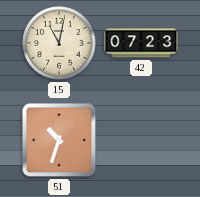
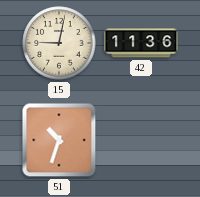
15: 11:02 -> 9:02
42: 07:23 -> 11:36
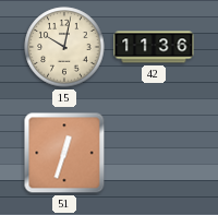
15: 9:02 -> 10:02
51: 10:33 -> 12:33
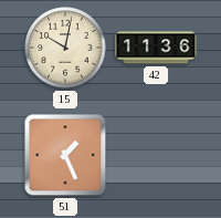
51: 12:33 -> 1:26
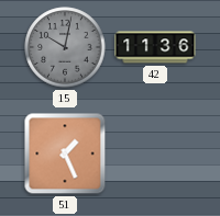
15 dial: cream -> grey
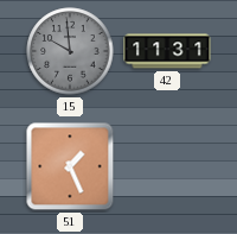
15: 10:02 -> 9:59
42: 11:36 -> 11:31
